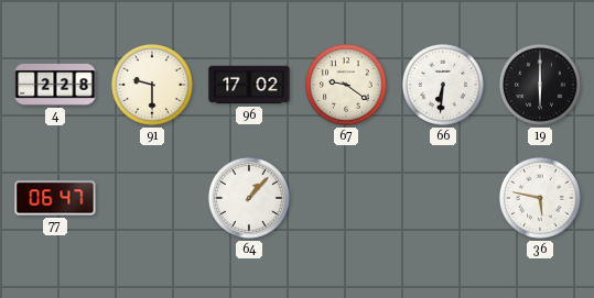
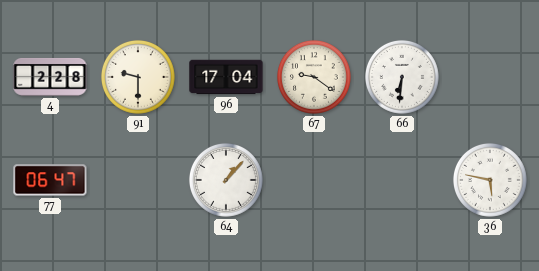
96: 17:02 -> 17:04
19: 6:00 -> none
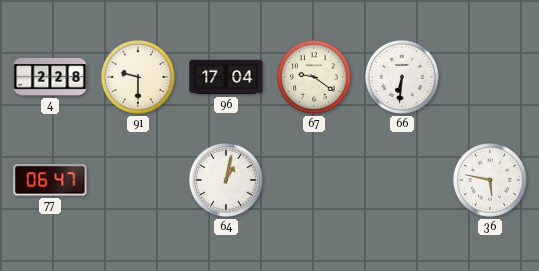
64: 1:07 -> 1:02
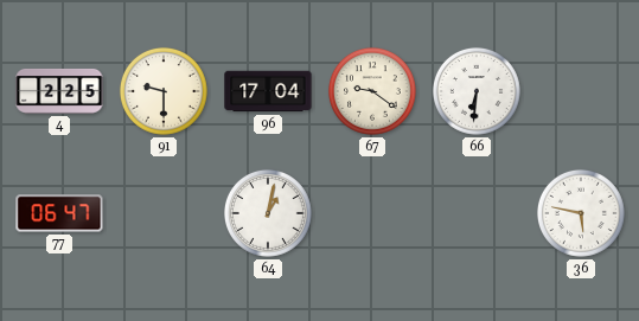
4: 2:28 -> 2:25
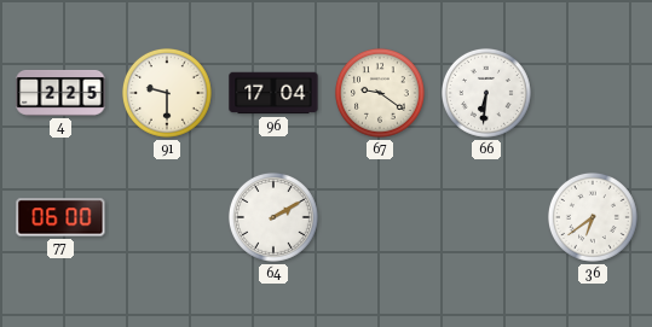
77: 06:47 -> 06:00
64: 1:02 -> 2:10
36: 5:47 -> 6:39
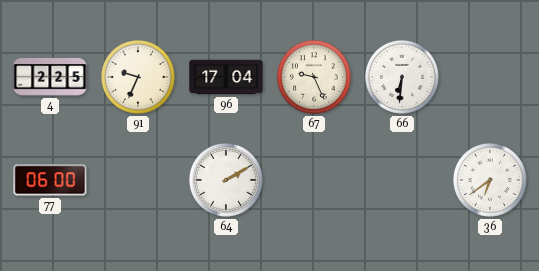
91: 9:30 -> 9:34
67: 9:21 -> 9:26
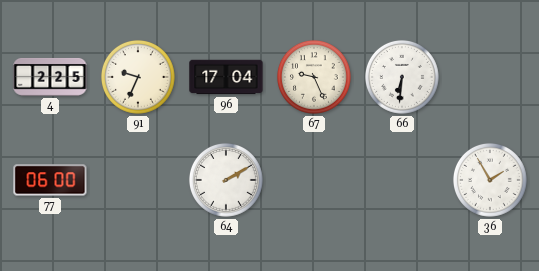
36: 6:39 -> 1:55
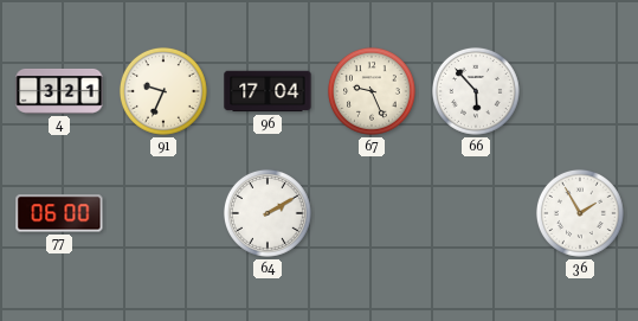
4: 2:25 -> 3:21
66: 6:31 -> 5:53
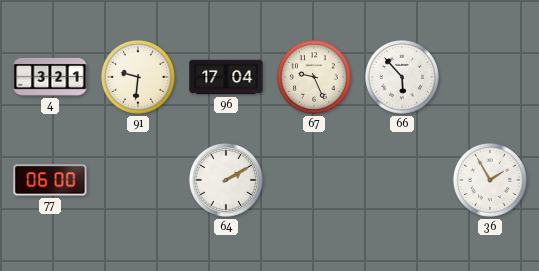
91: 9:34 -> 9:31
